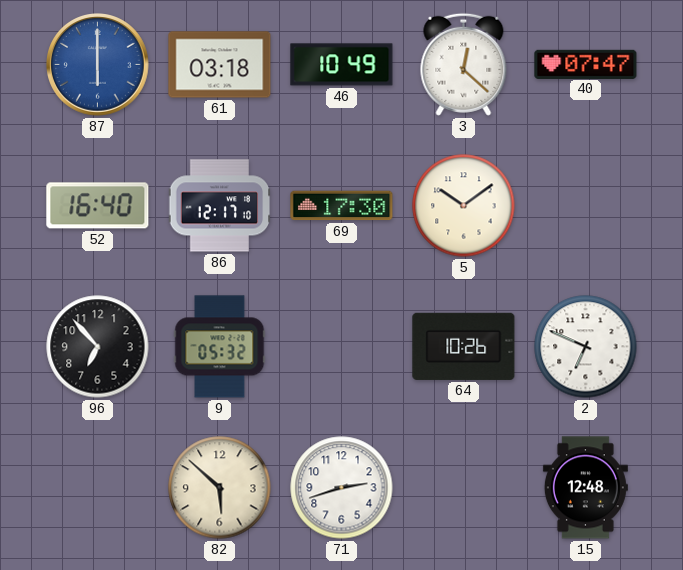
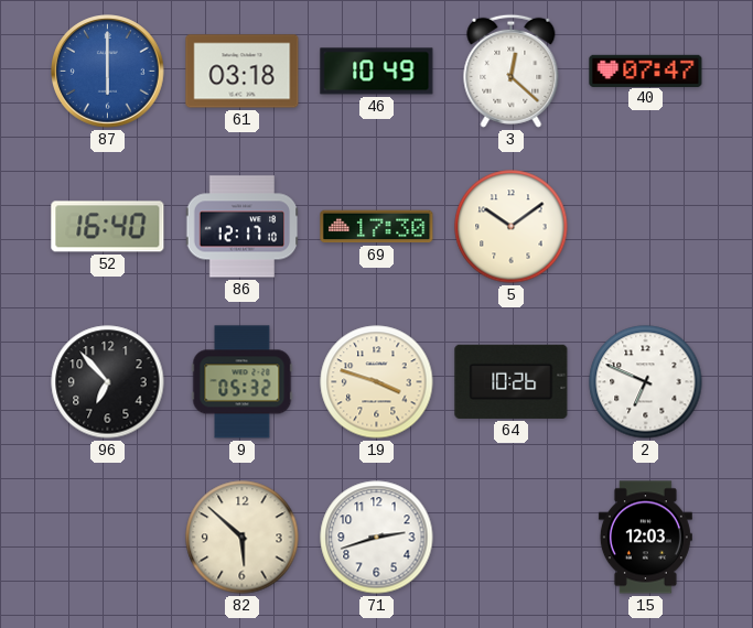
19: none -> 3:48
15: 12:48 -> 12:03
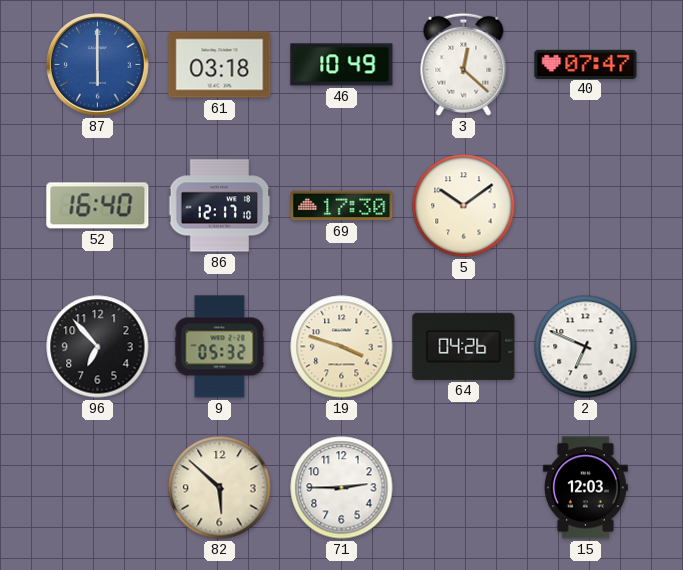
64: 10:26 -> 04:26
71: 2:42 -> 2:45
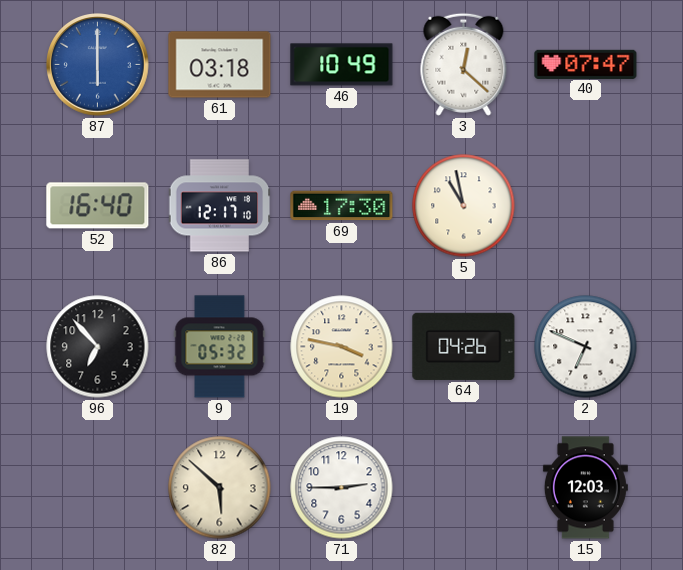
5: 10:09 -> 10:58
19: 3:48 -> 3:47
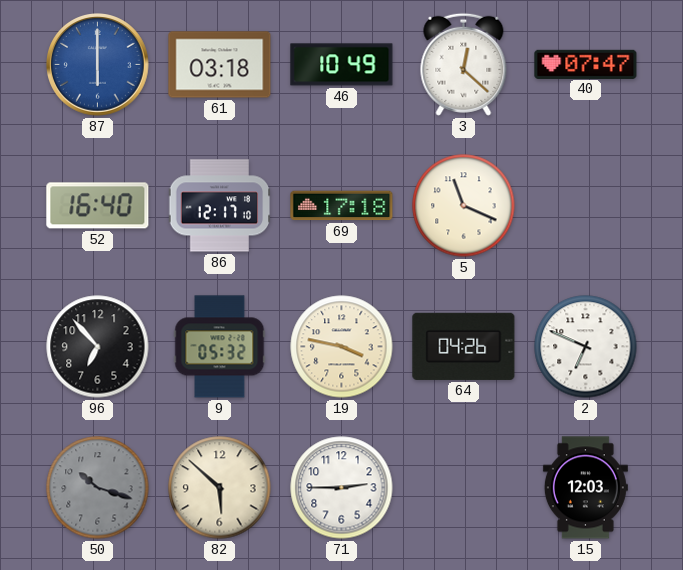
69: 17:30 -> 17:18
5: 10:58 -> 11:19
50: none -> 10:18
